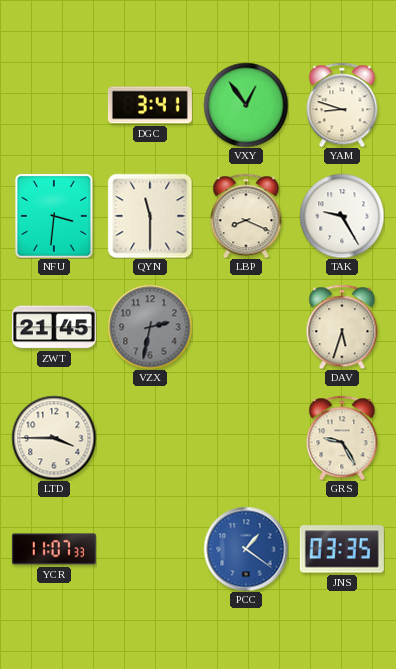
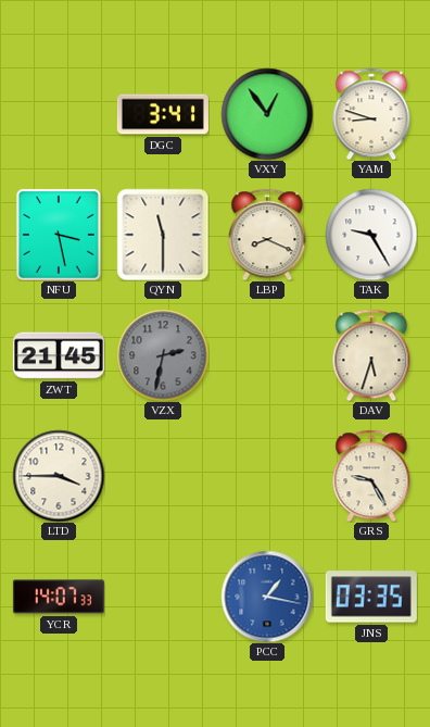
NFU: 3:31 -> 3:28
YCR: 11:07 -> 14:07
PCC: 1:21 -> 1:17
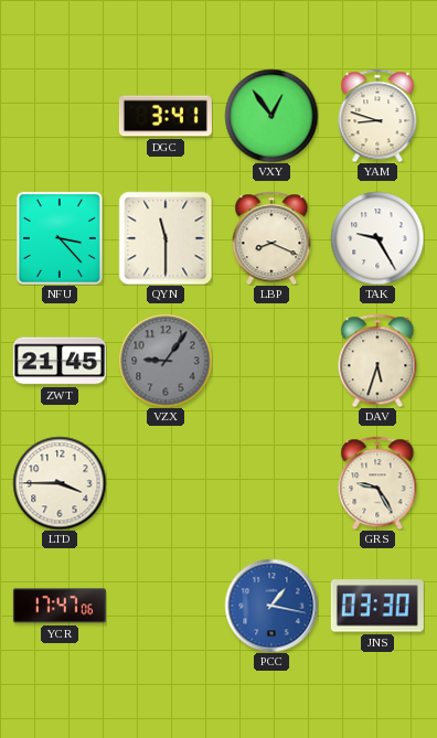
NFU: 3:28 -> 3:23
VZX: 2:32 -> 9:06
YCR: 14:07 -> 17:47
JNS: 03:35 -> 03:30
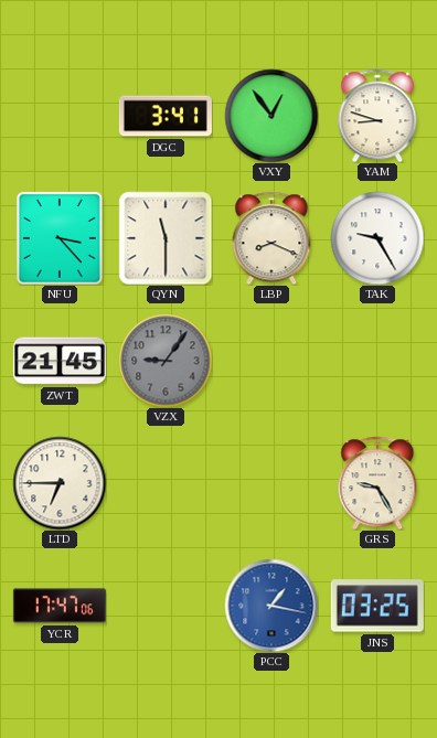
DAV: 5:33 -> none
LTD: 3:45 -> 6:45
JNS: 03:30 -> 03:25
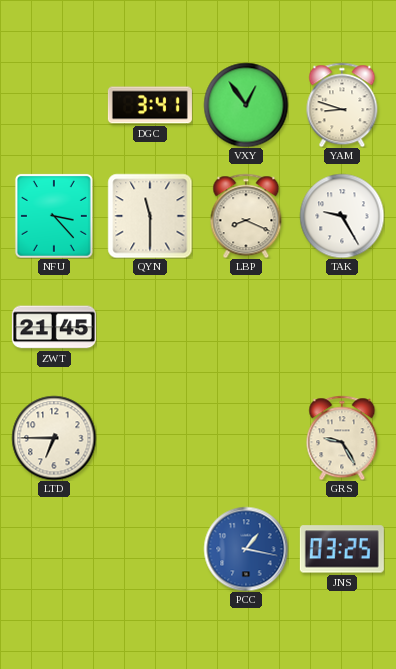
VZX: 9:06 -> none
YCR: 17:47 -> none
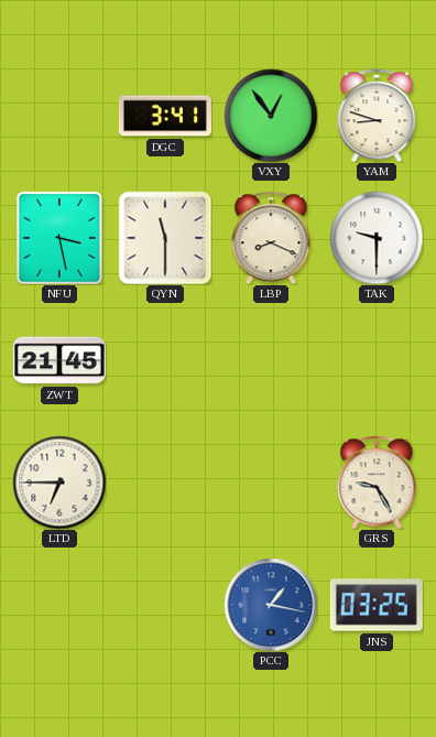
NFU: 3:23 -> 3:28
TAK: 9:25 -> 9:30
